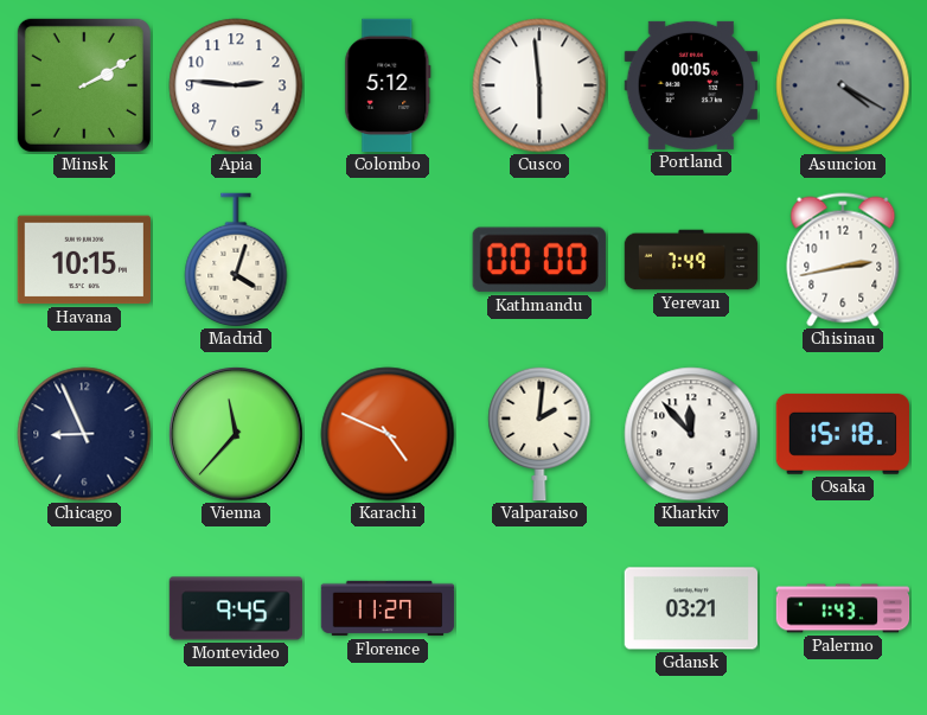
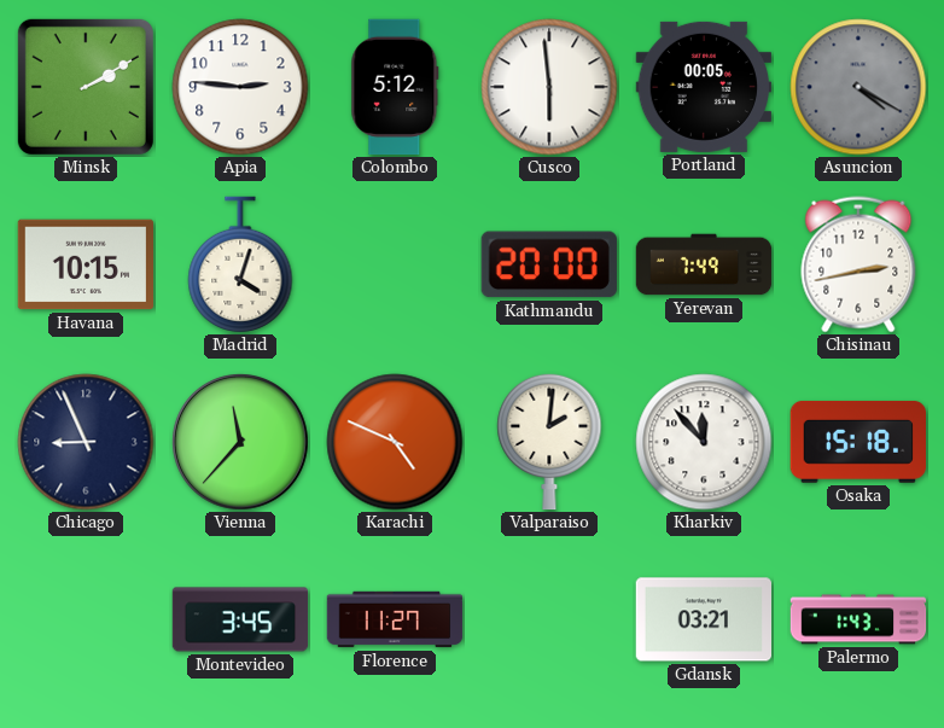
Kathmandu: 00:00 -> 20:00
Montevideo: 9:45 -> 3:45
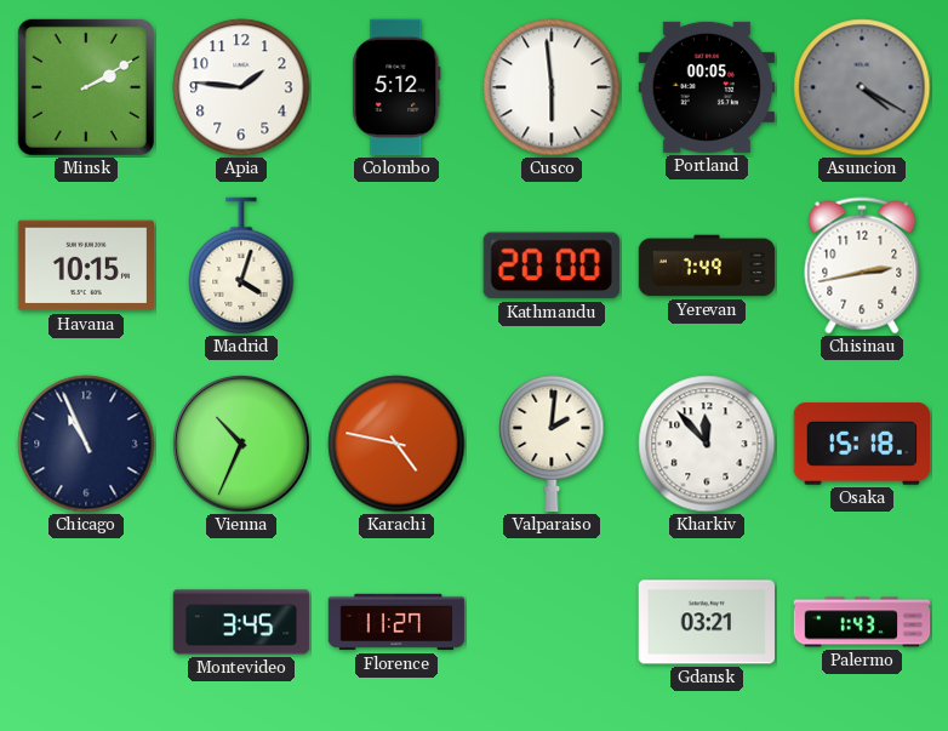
Apia: 2:46 -> 1:46
Chicago: 8:56 -> 10:56
Vienna: 11:37 -> 10:34
Karachi: 4:49 -> 4:47
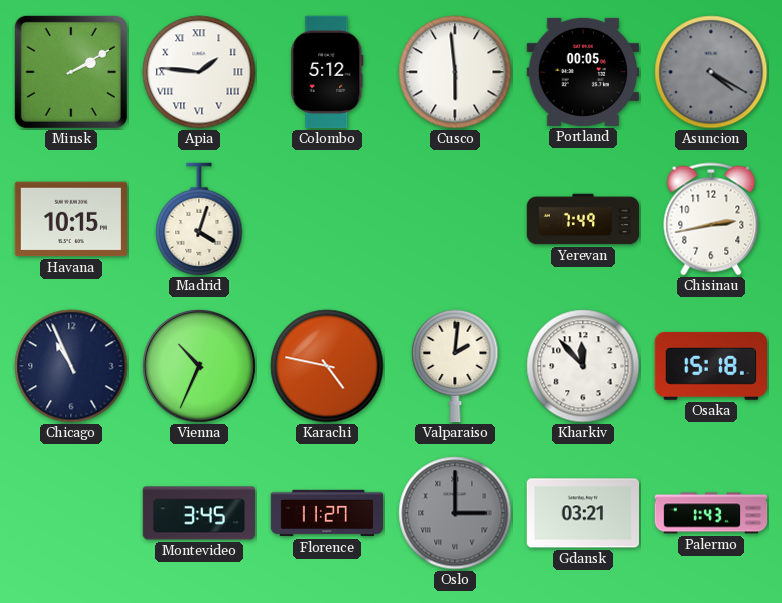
Apia numerals: Arabic -> Roman
Kathmandu: 20:00 -> none
Oslo: none -> 3:00
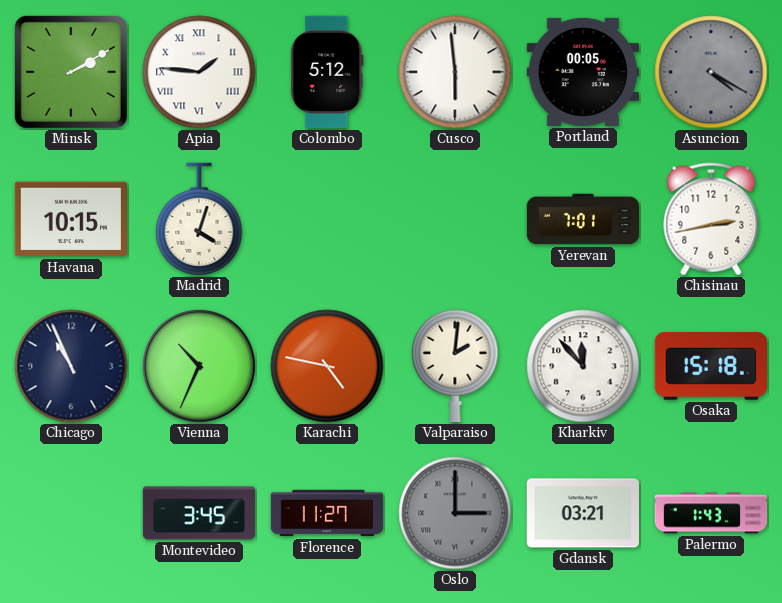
Yerevan: 7:49 -> 7:01
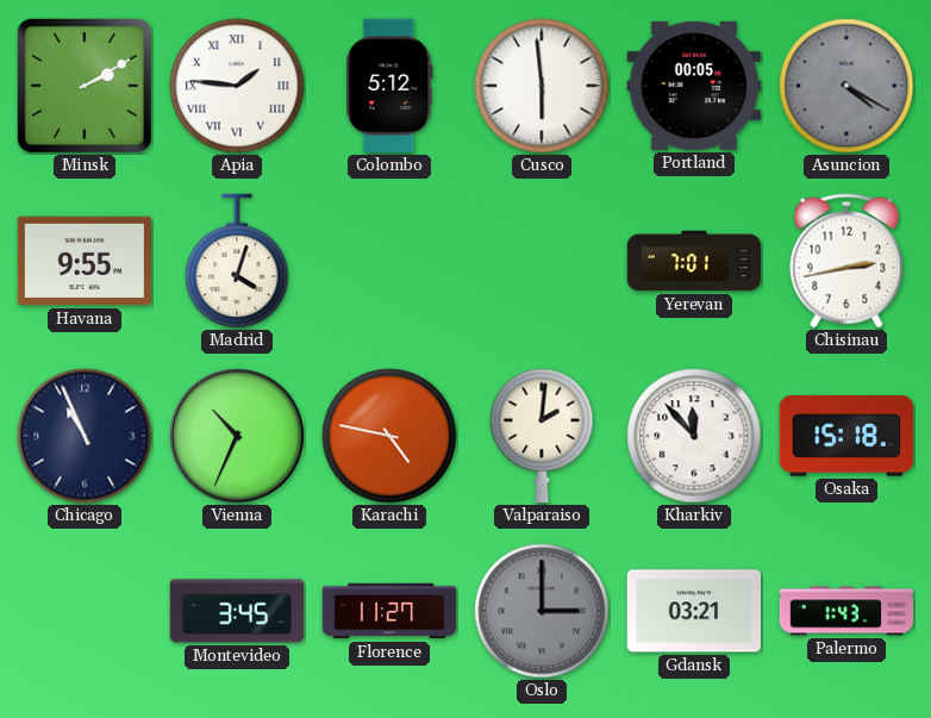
Havana: 10:15 -> 9:55
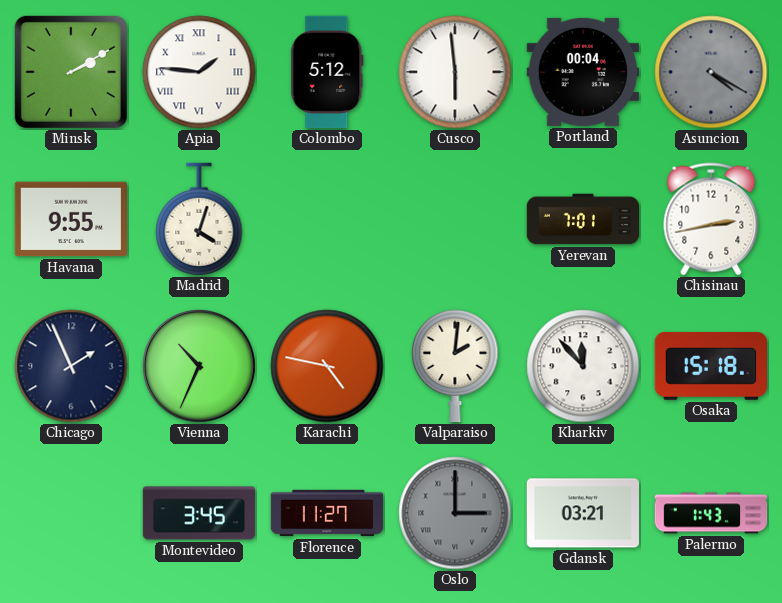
Portland: 00:05 -> 00:04
Chicago: 10:56 -> 1:56
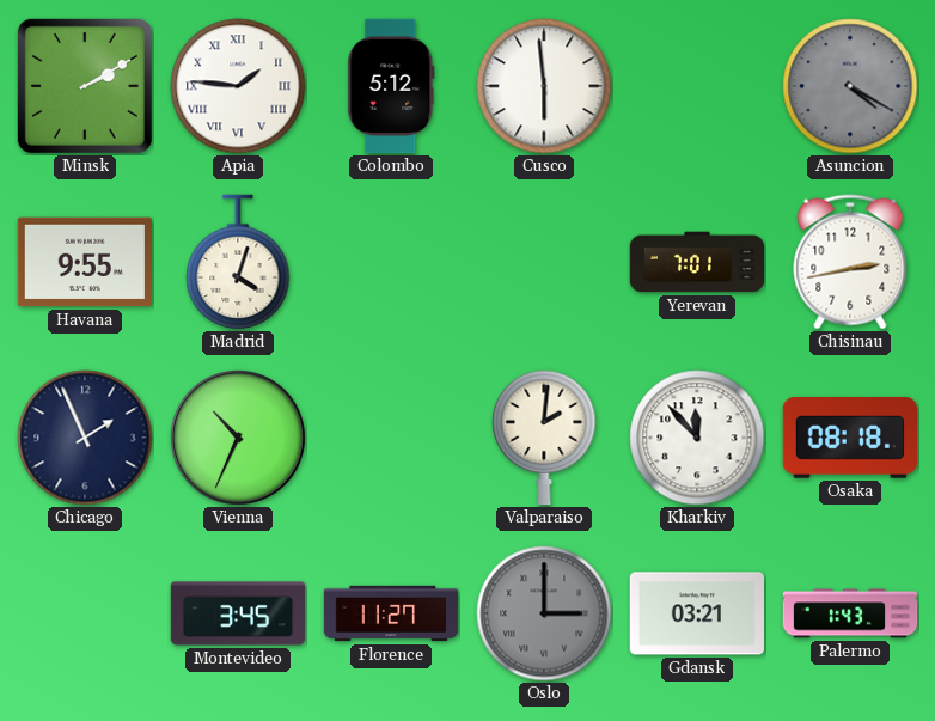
Portland: 00:04 -> none
Karachi: 4:47 -> none
Osaka: 15:18 -> 08:18
